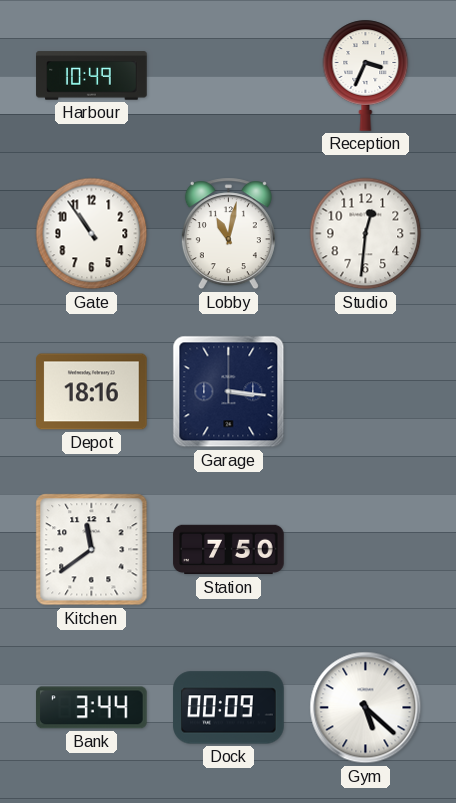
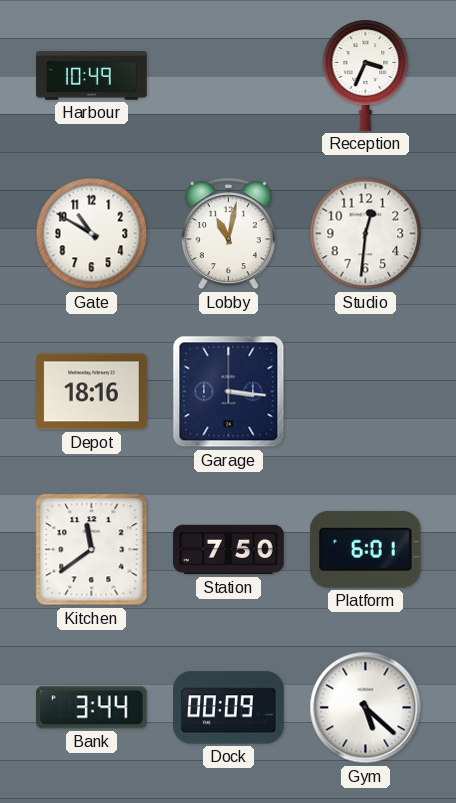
Gate: 10:54 -> 10:50
Platform: none -> 6:01
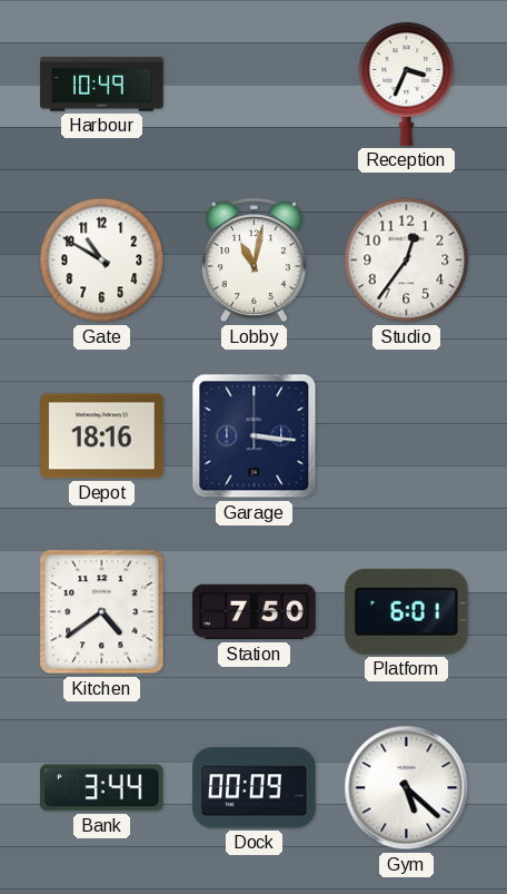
Studio: 12:31 -> 12:36
Kitchen: 11:39 -> 4:39
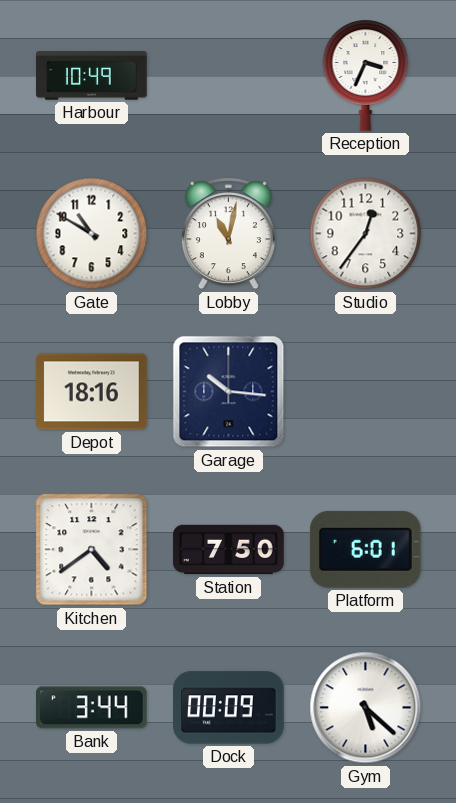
Garage: 3:16 -> 10:16
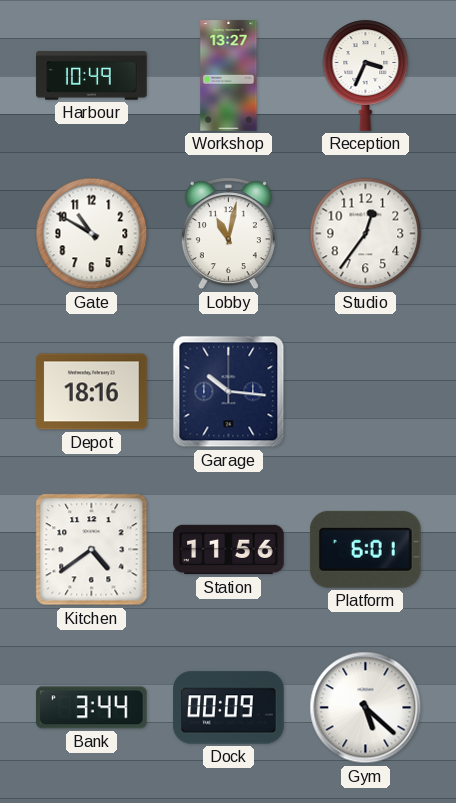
Workshop: none -> 13:27
Station: 7:50 -> 11:56
